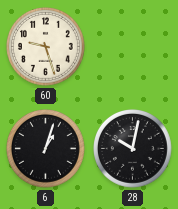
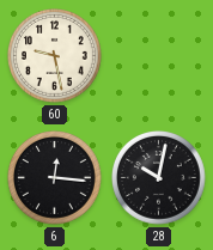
60: 9:27 -> 9:28
6: 1:03 -> 12:16
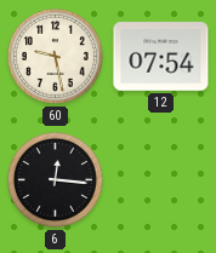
12: none -> 07:54
28: 10:02 -> none
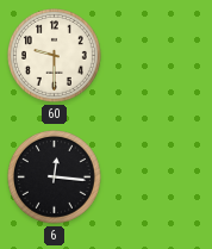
60: 9:28 -> 9:30
12: 07:54 -> none
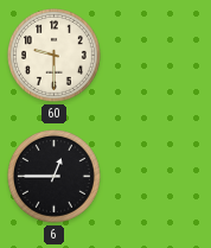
6: 12:16 -> 12:45
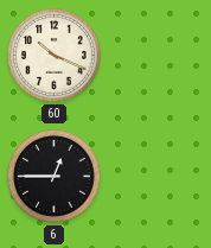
60: 9:30 -> 10:19
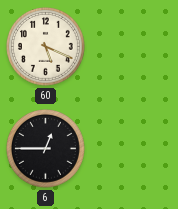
60: 10:19 -> 5:19
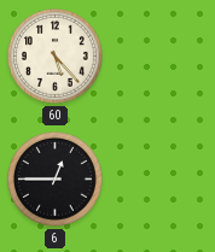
60: 5:19 -> 5:23
